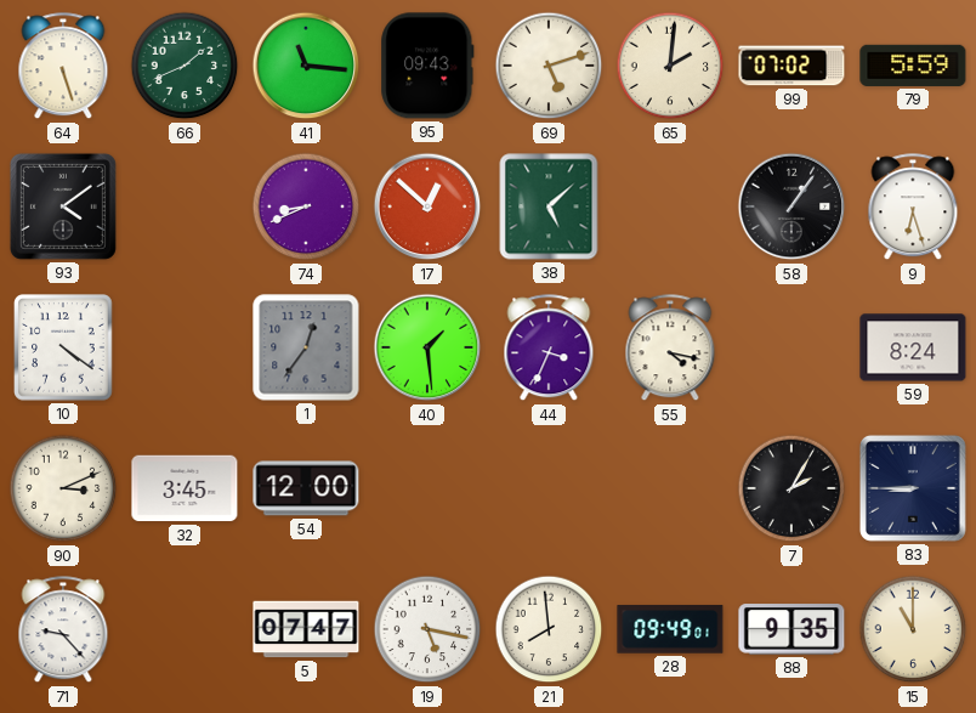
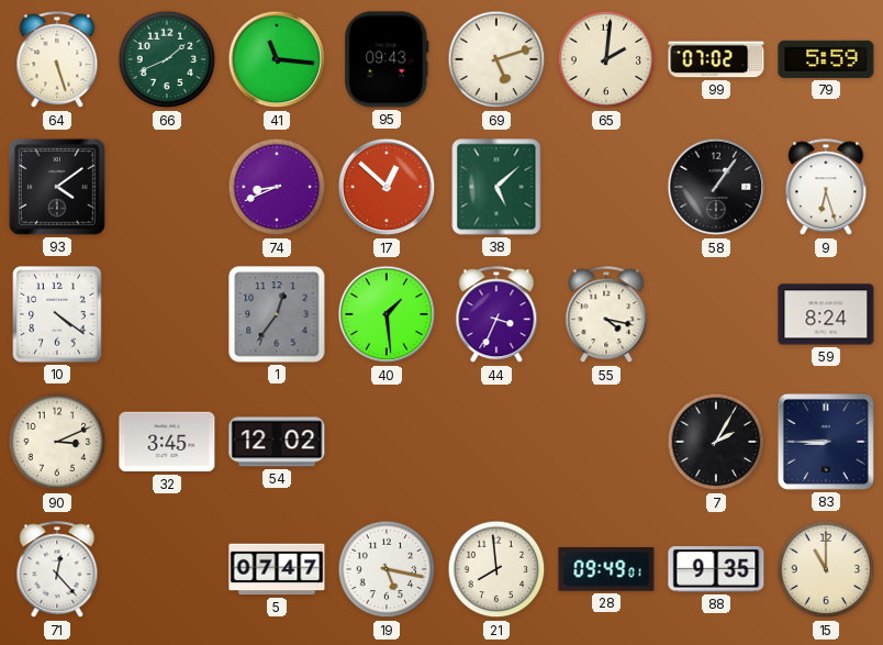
54: 12:00 -> 12:02
71: 9:23 -> 12:23
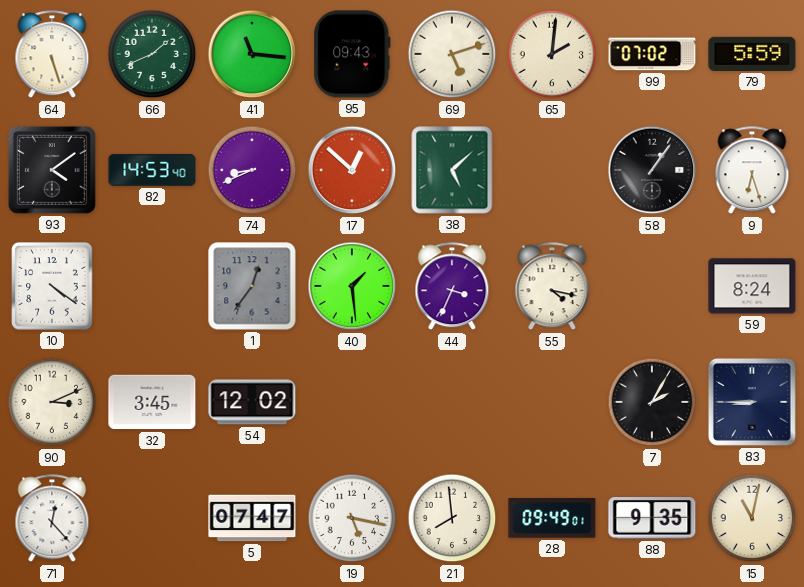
82: none -> 14:53
15: 11:00 -> 11:02
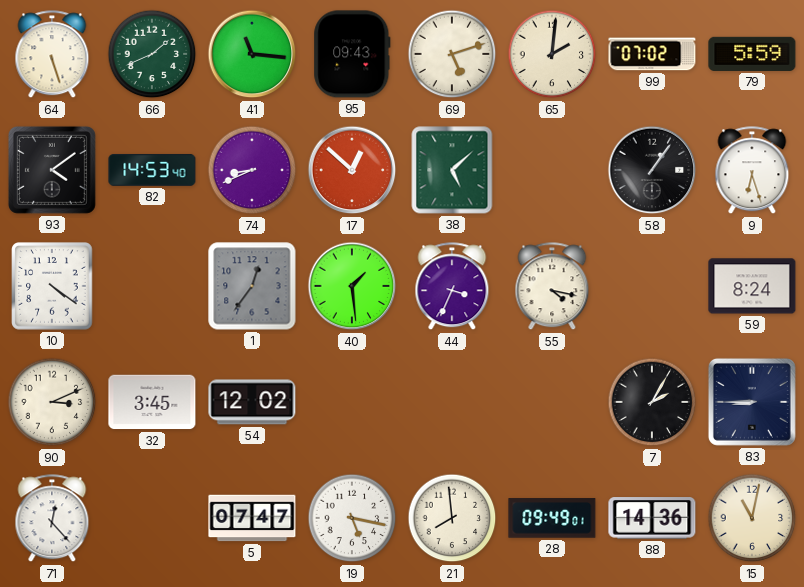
88: 9:35 -> 14:36
